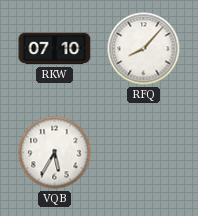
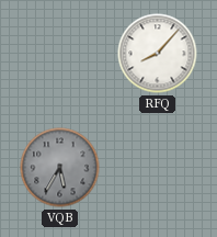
RKW: 07:10 -> none
VQB dial: white -> grey
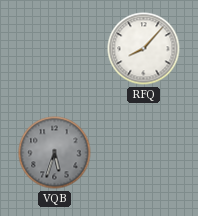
VQB: 5:35 -> 5:33
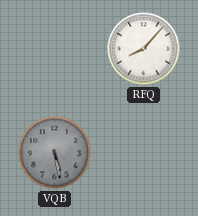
VQB: 5:33 -> 5:28
